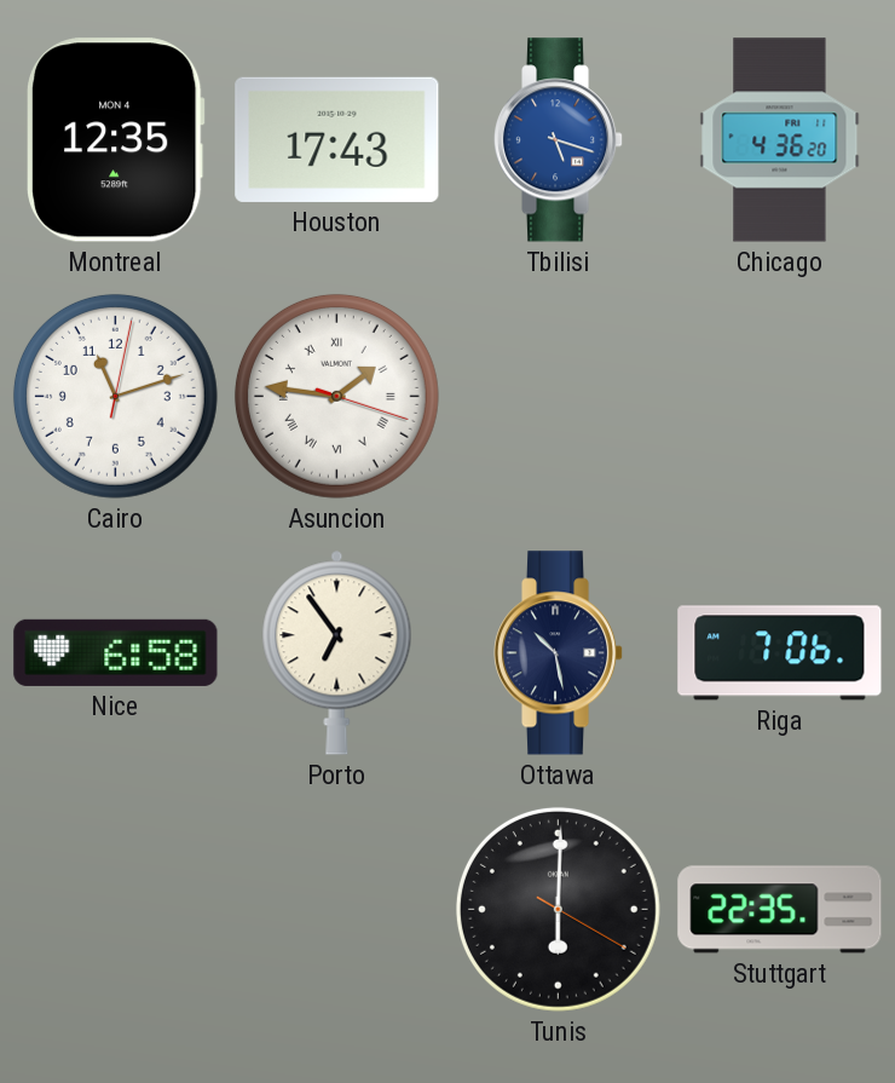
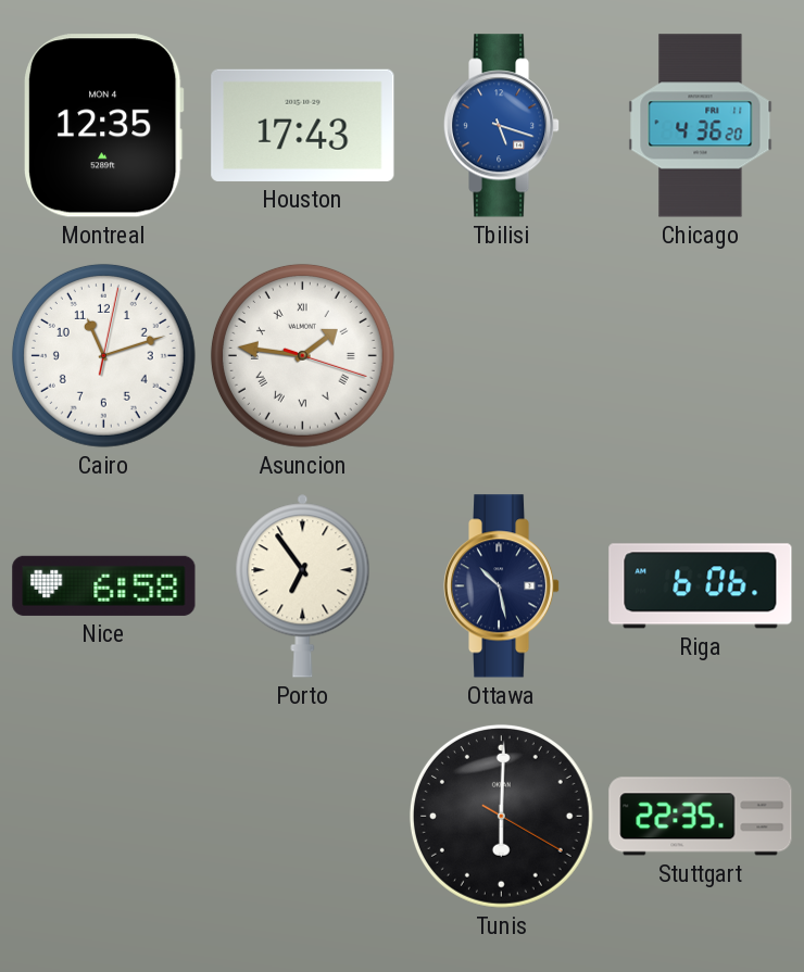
Riga: 7:06 -> 6:06
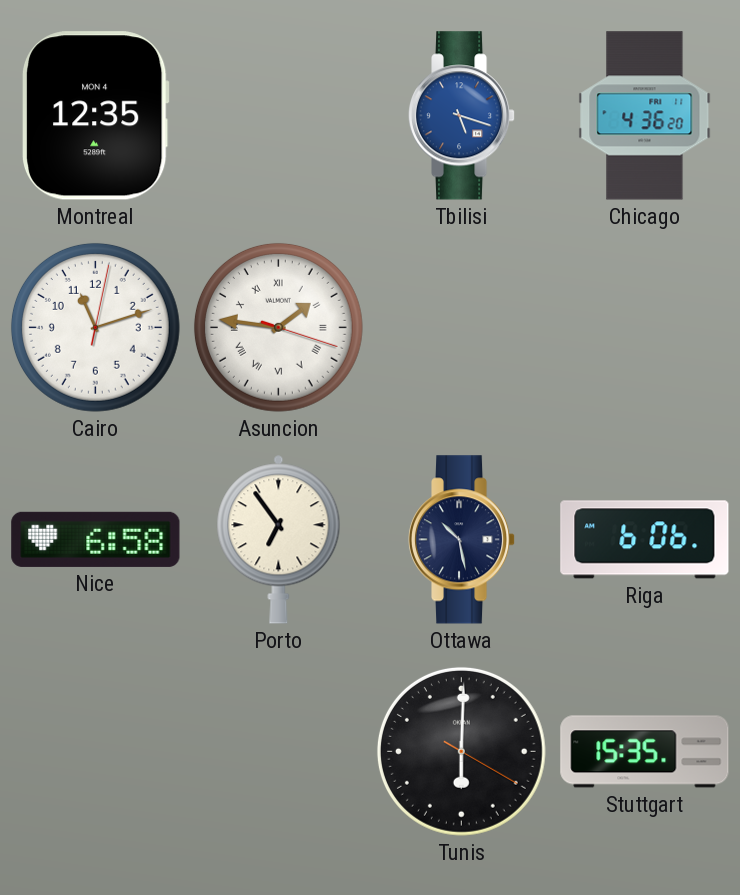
Houston: 17:43 -> none
Stuttgart: 22:35 -> 15:35
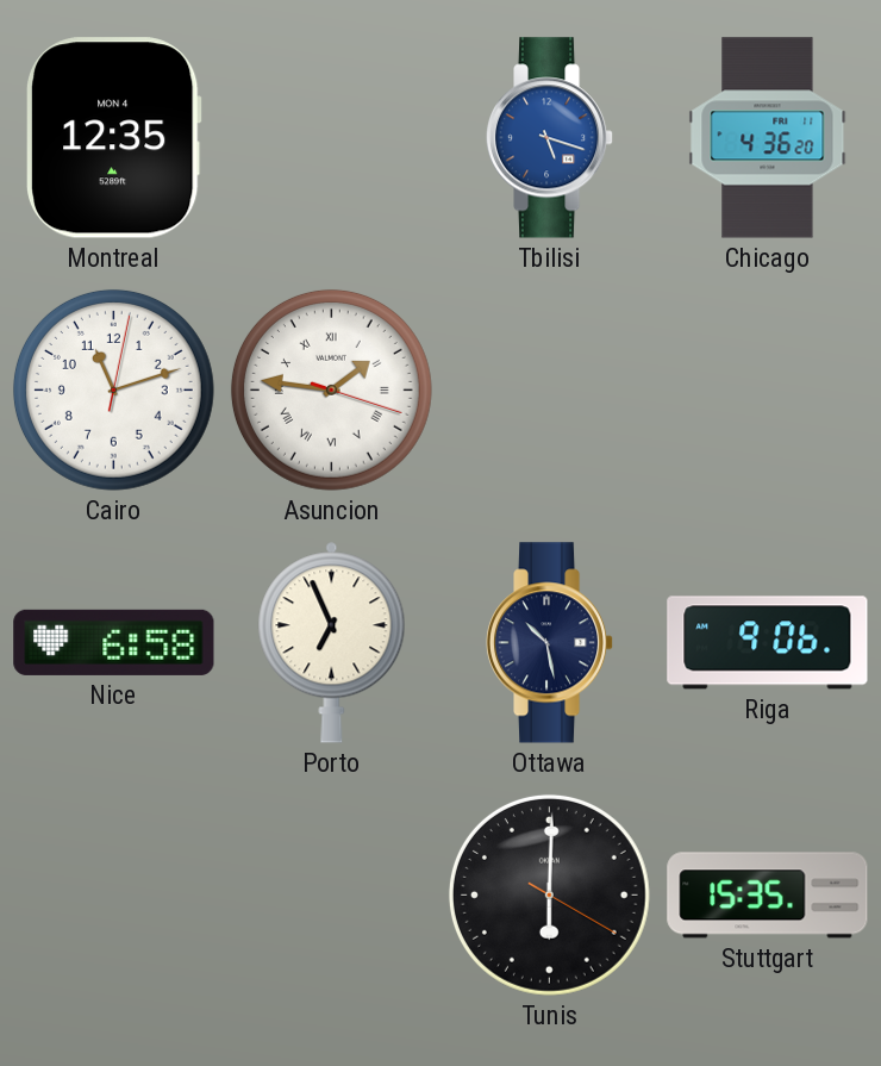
Porto: 6:54 -> 6:56
Riga: 6:06 -> 9:06
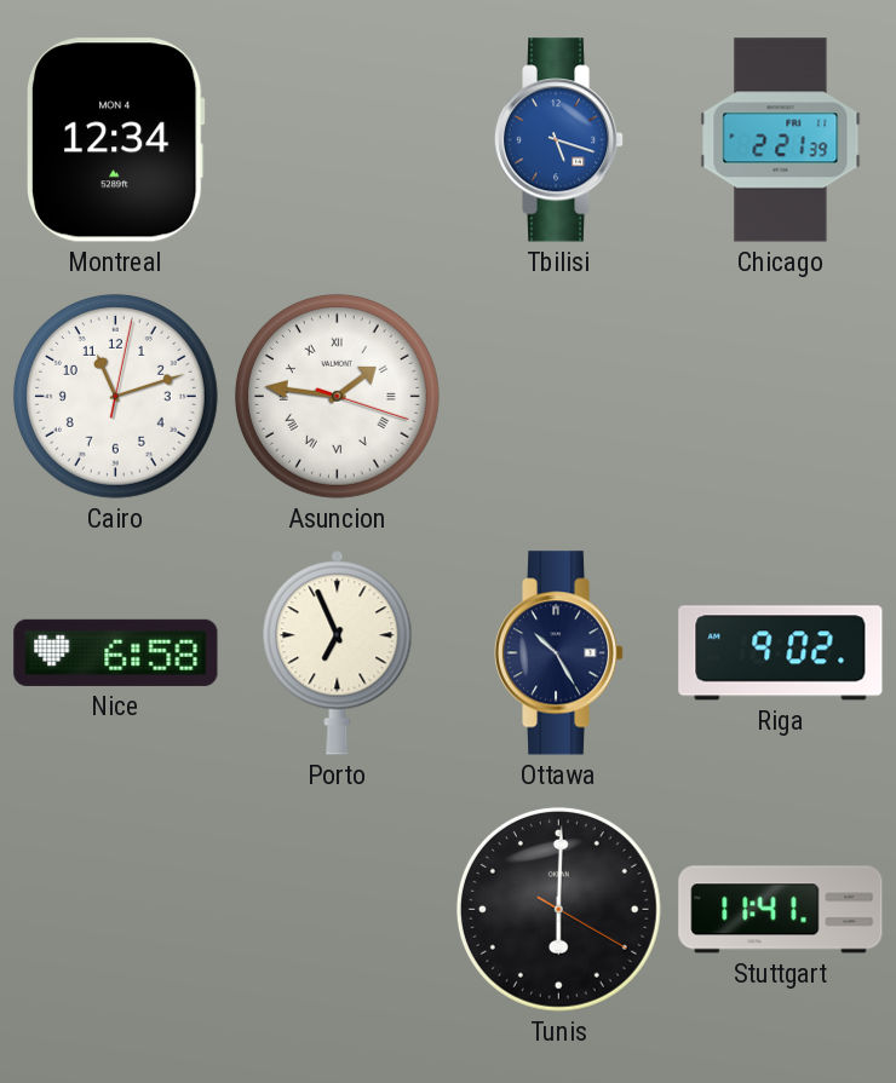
Montreal: 12:35 -> 12:34
Chicago: 4:36 -> 2:21
Ottawa: 10:28 -> 10:25
Riga: 9:06 -> 9:02
Stuttgart: 15:35 -> 11:41
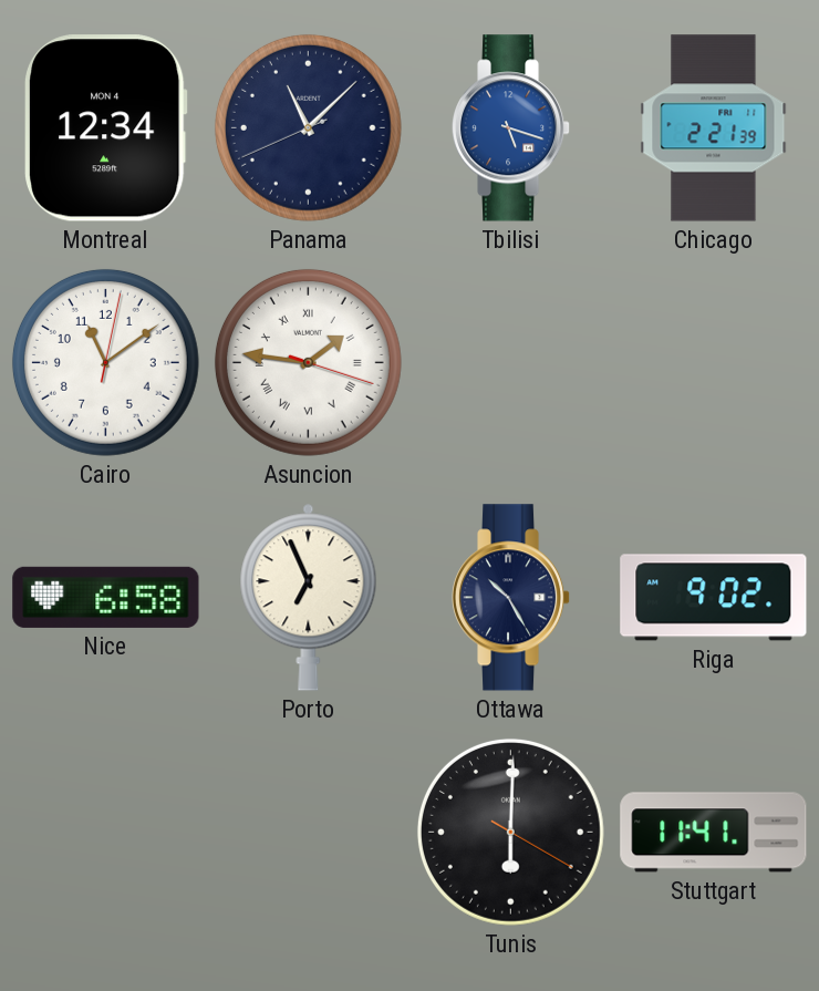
Panama: none -> 11:07
Cairo: 11:12 -> 11:09
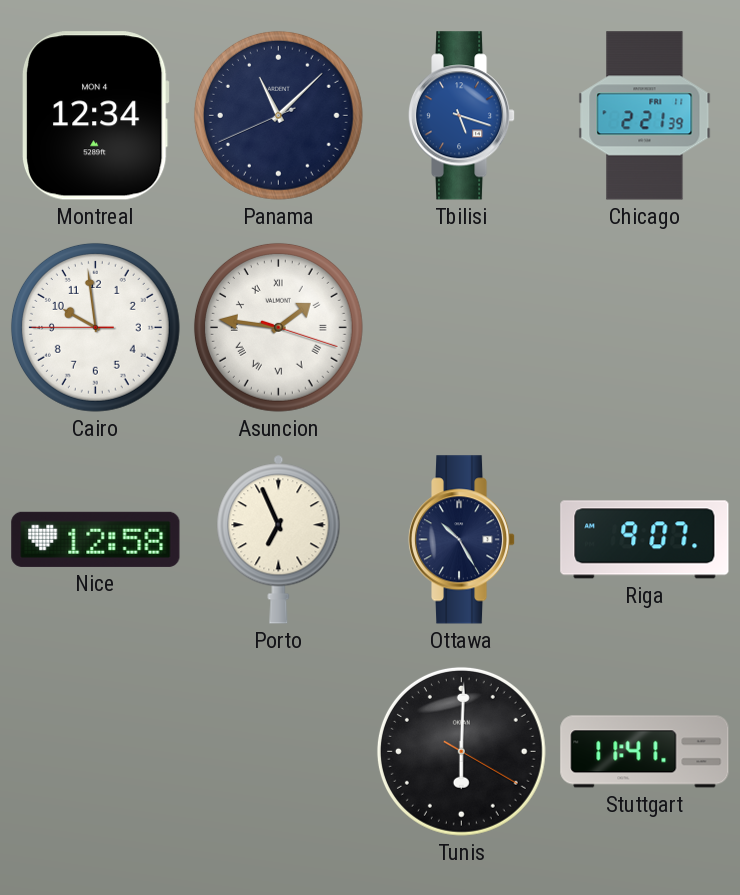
Cairo: 11:09 -> 9:58
Nice: 6:58 -> 12:58
Riga: 9:02 -> 9:07
